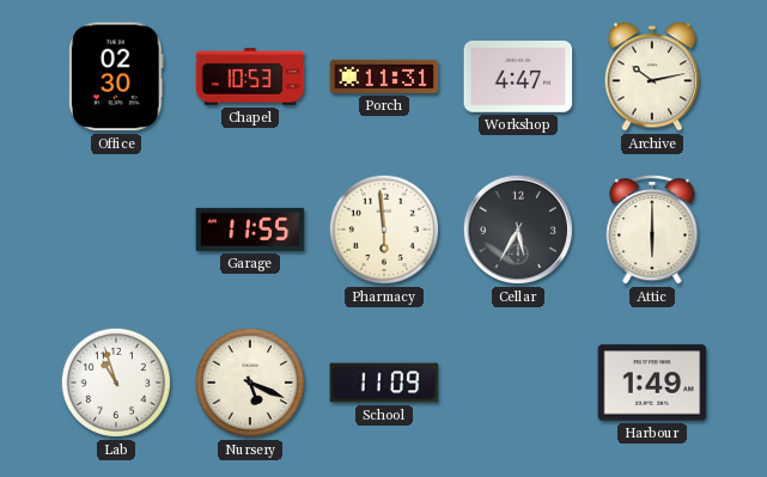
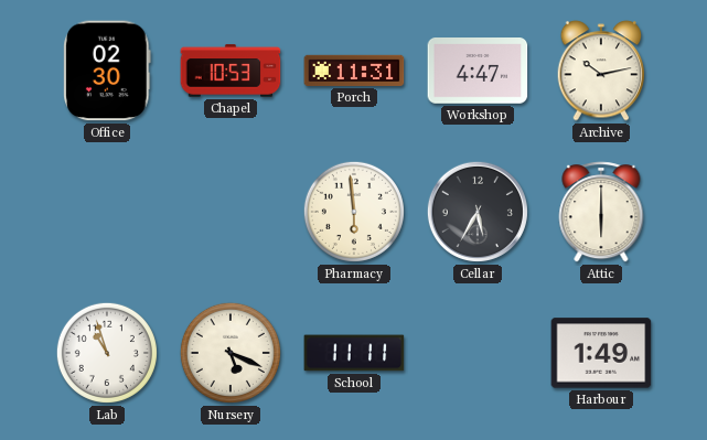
Garage: 11:55 -> none
School: 11:09 -> 11:11
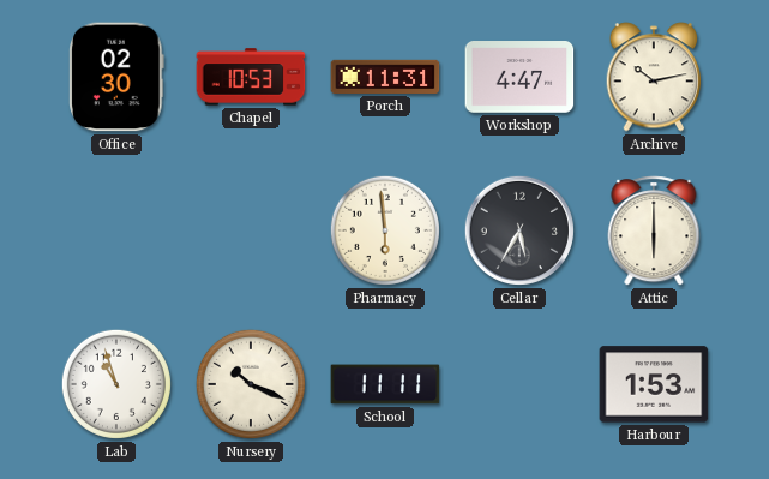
Nursery: 5:19 -> 10:19
Harbour: 1:49 -> 1:53
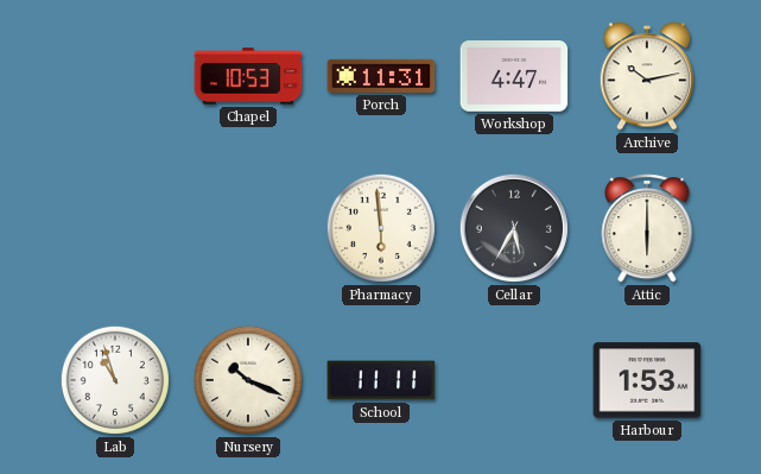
Office: 02:30 -> none
